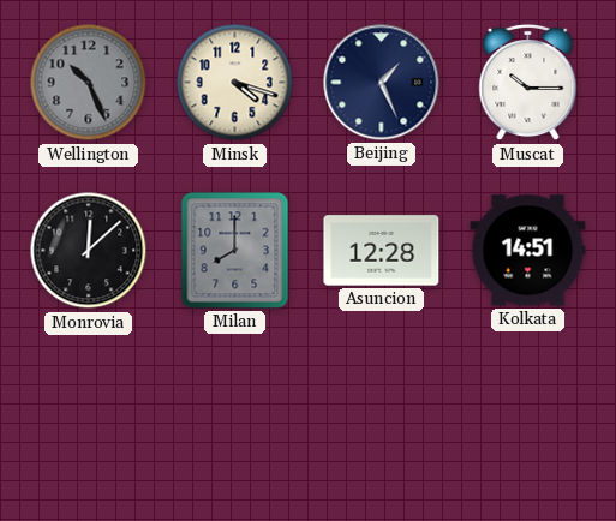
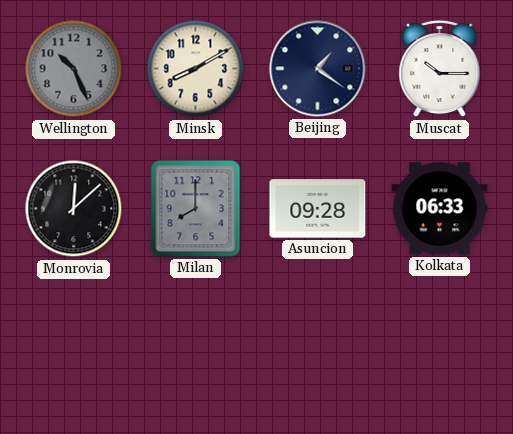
Minsk: 4:18 -> 8:10
Beijing: 1:26 -> 1:21
Asuncion: 12:28 -> 09:28
Kolkata: 14:51 -> 06:33
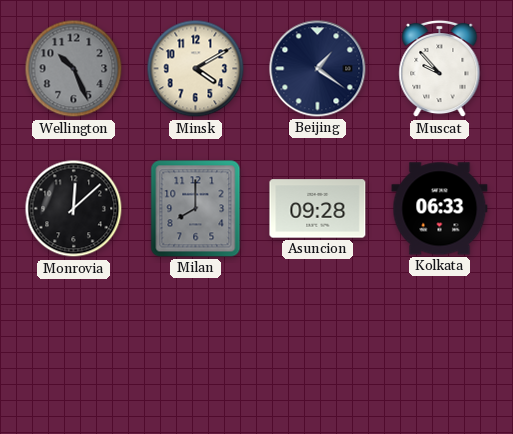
Minsk: 8:10 -> 4:10
Muscat: 10:15 -> 9:53
